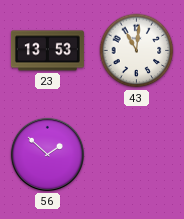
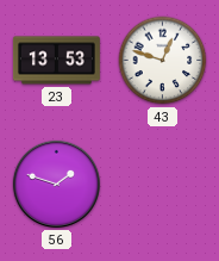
43: 11:01 -> 12:48
56: 1:52 -> 1:48
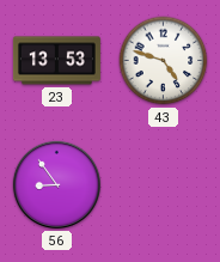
43: 12:48 -> 4:48
56: 1:48 -> 8:54
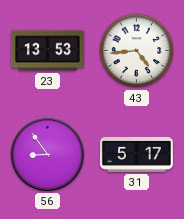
43: 4:48 -> 4:44
31: none -> 5:17
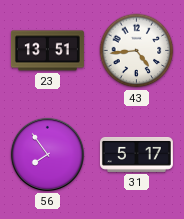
23: 13:53 -> 13:51
56: 8:54 -> 7:54
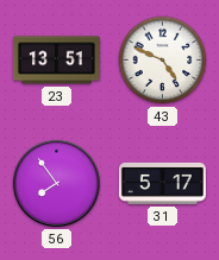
43: 4:44 -> 4:49
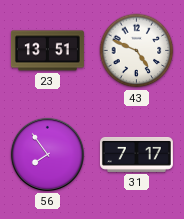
31: 5:17 -> 7:17
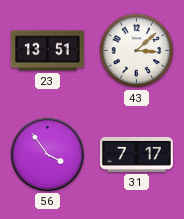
43: 4:49 -> 3:08
56: 7:54 -> 3:54
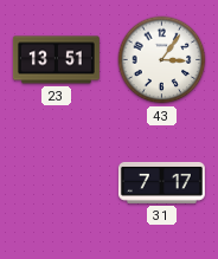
43: 3:08 -> 3:06
56: 3:54 -> none
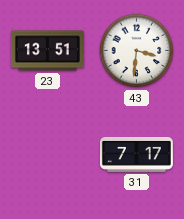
43: 3:06 -> 3:31
